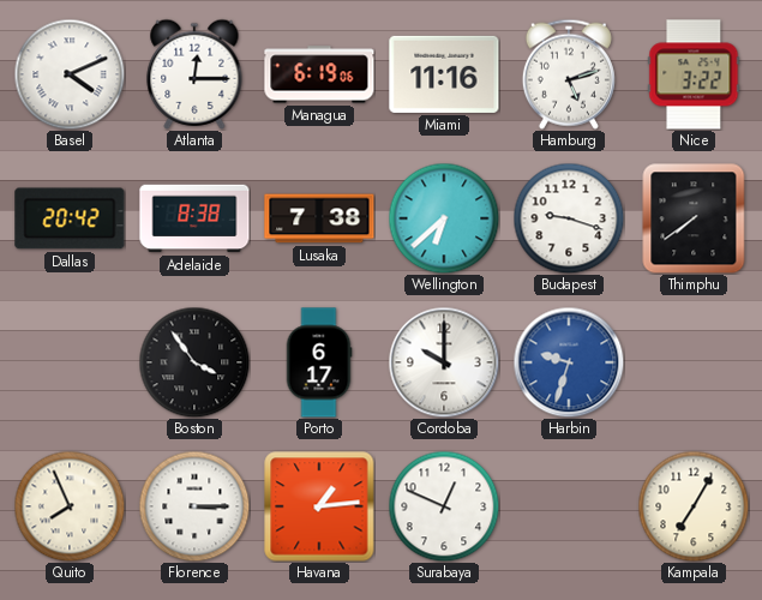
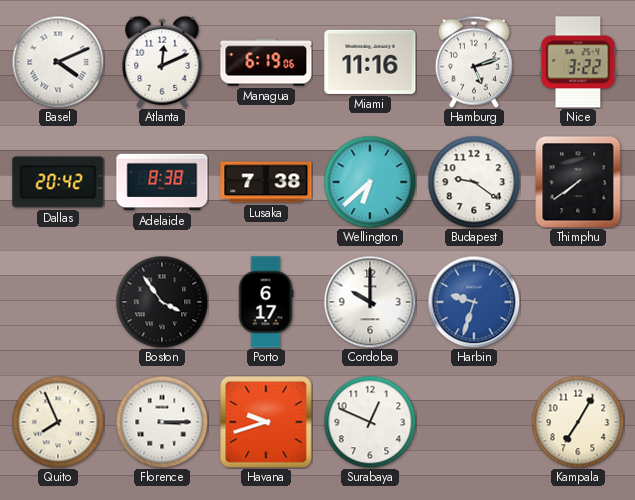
Atlanta: 12:15 -> 12:11
Budapest: 9:18 -> 9:21
Havana: 1:14 -> 9:42
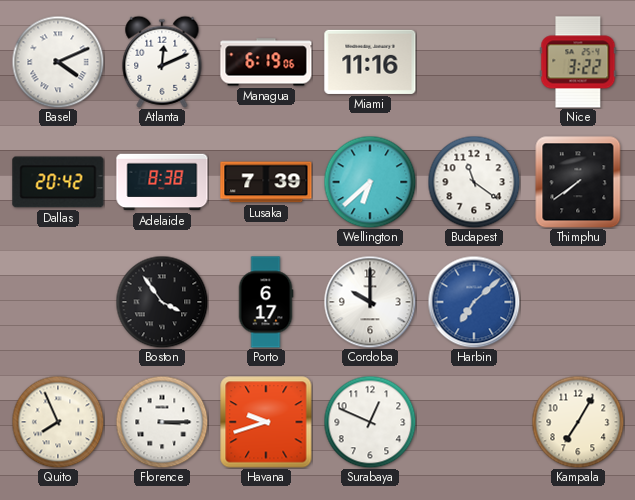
Hamburg: 5:12 -> none
Lusaka: 7:38 -> 7:39
Budapest: 9:21 -> 11:21
Harbin: 9:33 -> 7:08
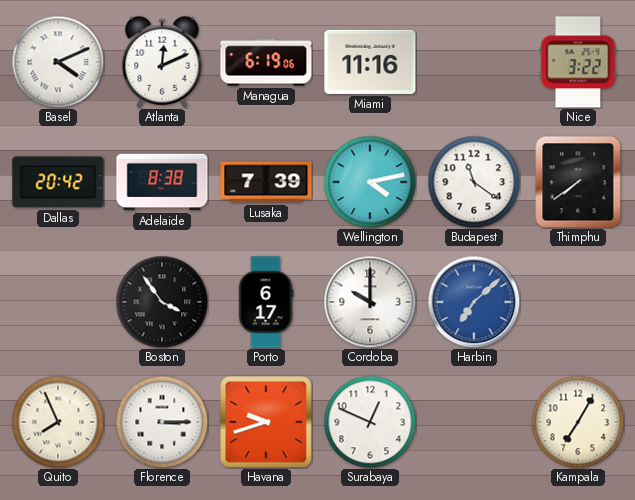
Wellington: 6:38 -> 4:13
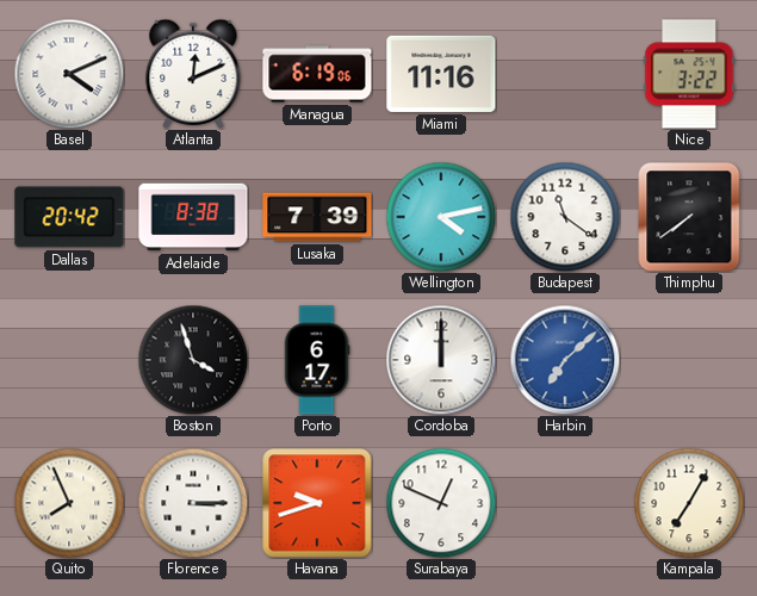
Boston: 3:54 -> 3:57
Cordoba: 10:00 -> 12:00
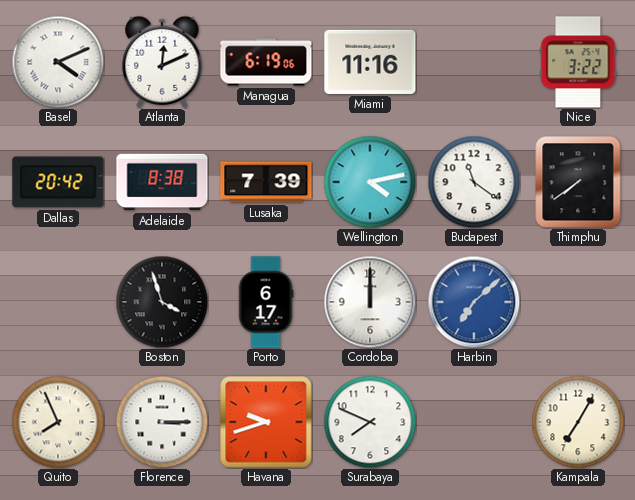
Surabaya: 12:49 -> 7:49
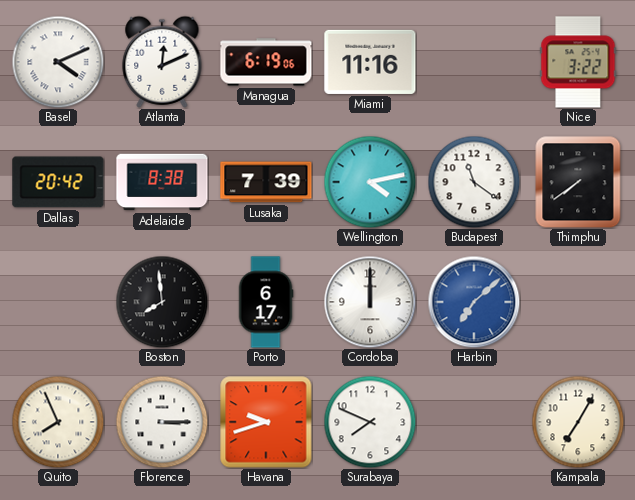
Boston: 3:57 -> 7:59
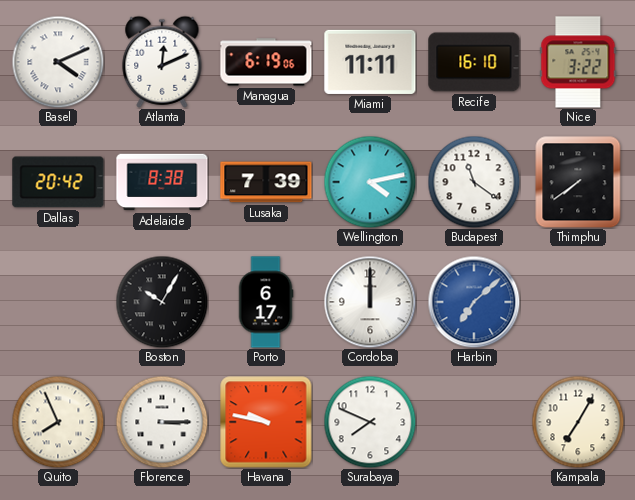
Miami: 11:16 -> 11:11
Recife: none -> 16:10
Boston: 7:59 -> 10:05
Havana: 9:42 -> 9:47
